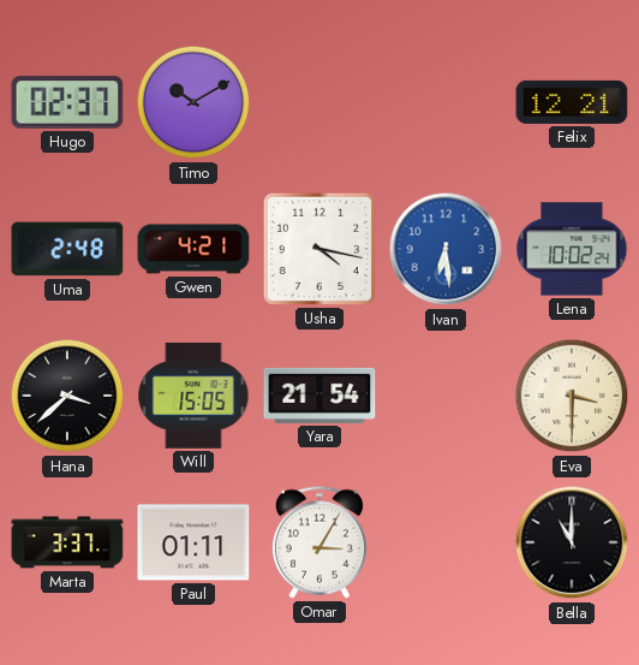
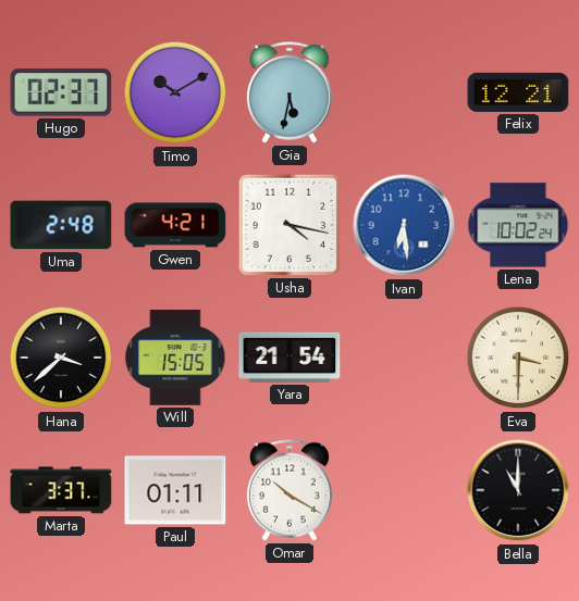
Gia: none -> 5:32
Omar: 3:05 -> 10:20
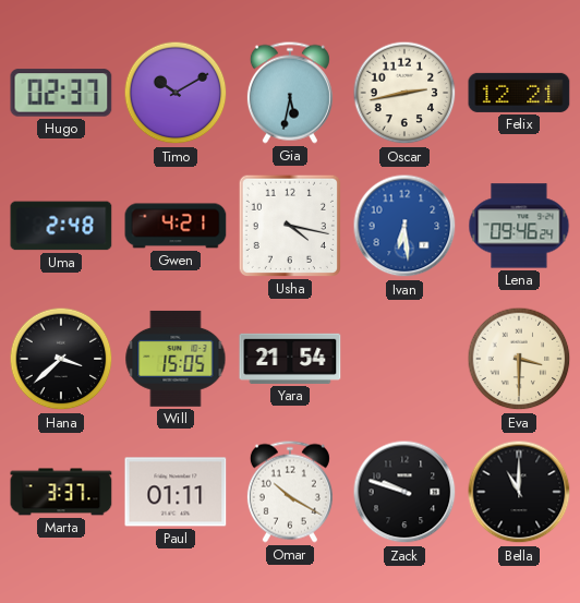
Oscar: none -> 2:43
Lena: 10:02 -> 09:46
Zack: none -> 9:48
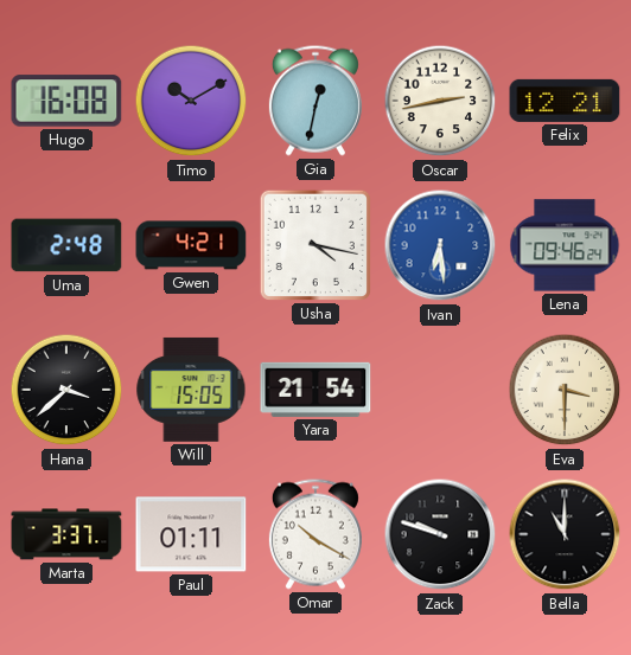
Hugo: 02:37 -> 16:08
Gia: 5:32 -> 12:32
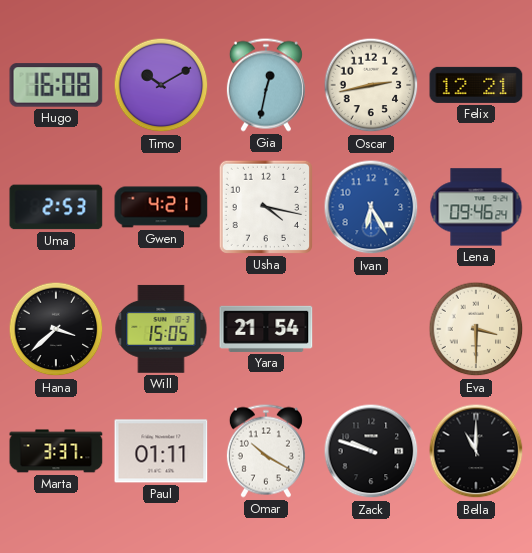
Uma: 2:48 -> 2:53
Ivan: 6:29 -> 6:25
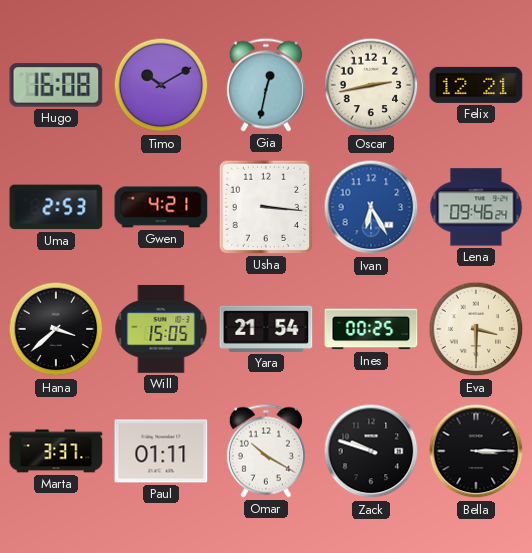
Usha: 4:17 -> 3:16
Ines: none -> 00:25
Bella: 11:00 -> 3:15
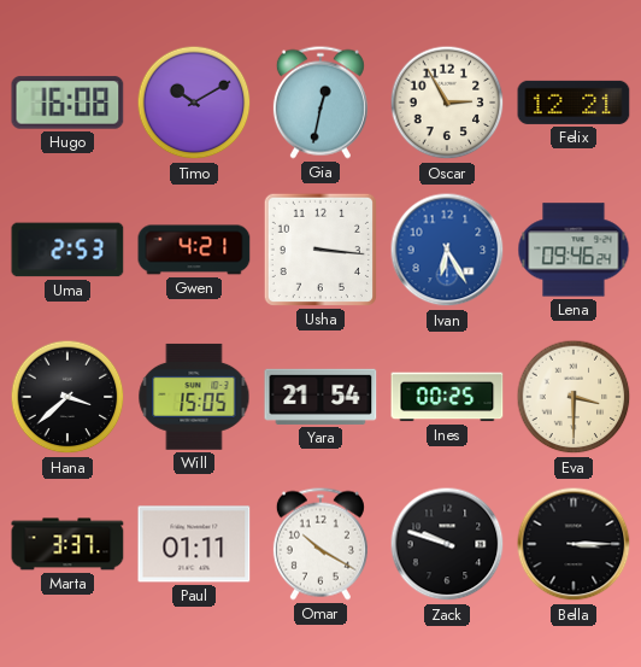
Oscar: 2:43 -> 2:55
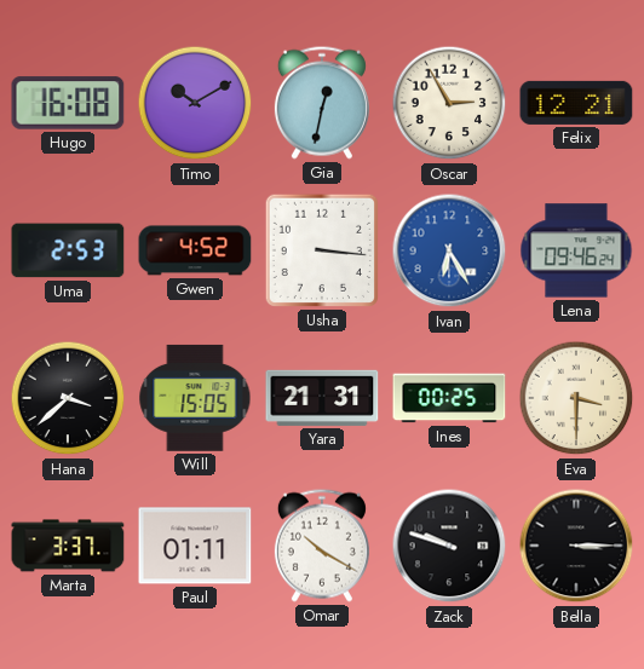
Gwen: 4:21 -> 4:52
Yara: 21:54 -> 21:31
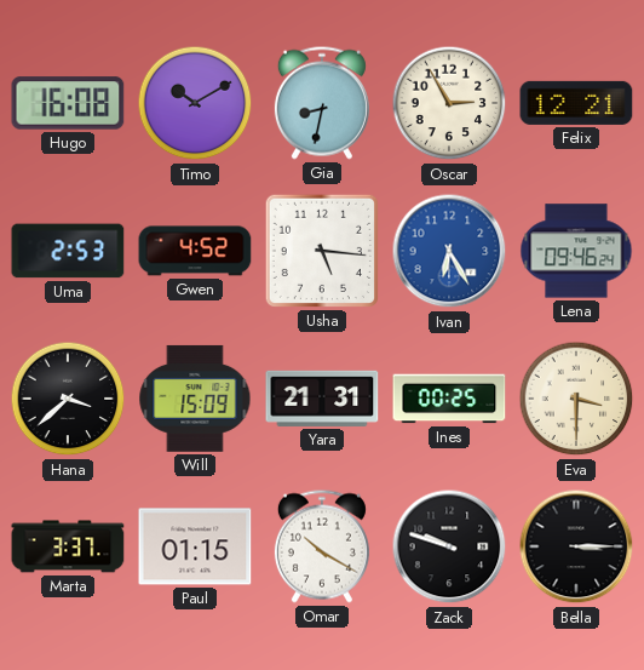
Gia: 12:32 -> 8:32
Usha: 3:16 -> 5:16
Will: 15:05 -> 15:09
Paul: 01:11 -> 01:15
